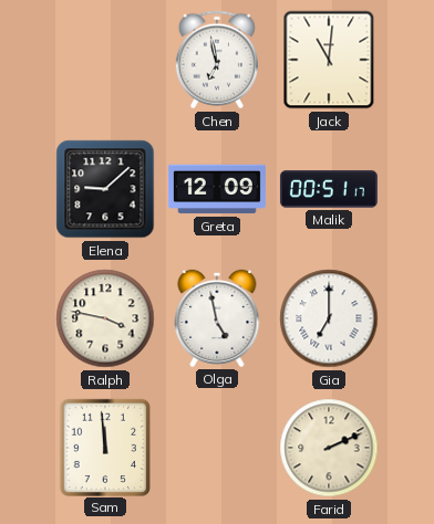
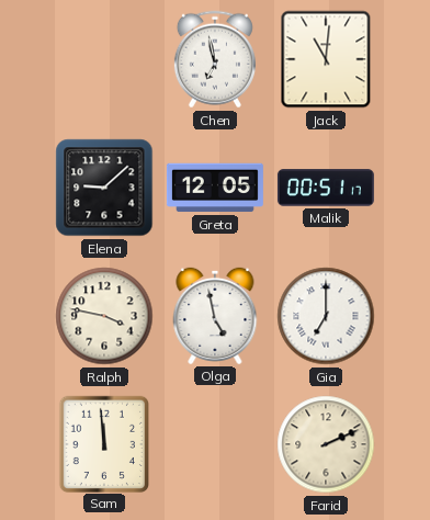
Greta: 12:09 -> 12:05
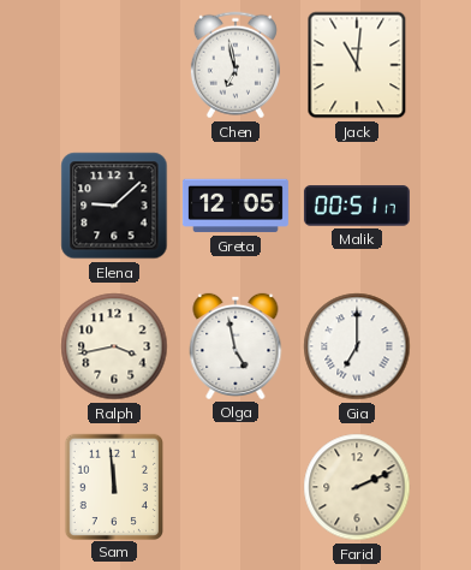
Ralph: 3:47 -> 3:43
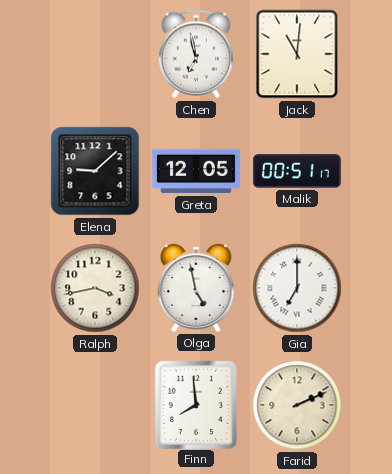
Sam: 11:59 -> none
Finn: none -> 7:59
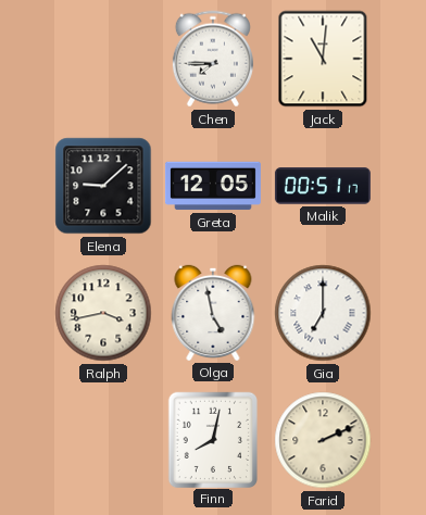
Chen: 6:58 -> 7:45
Finn: 7:59 -> 8:02
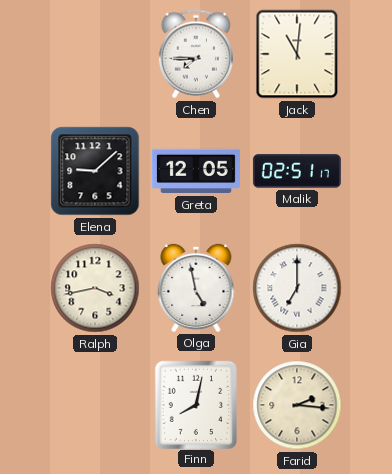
Malik: 00:51 -> 02:51
Farid: 2:11 -> 2:16
